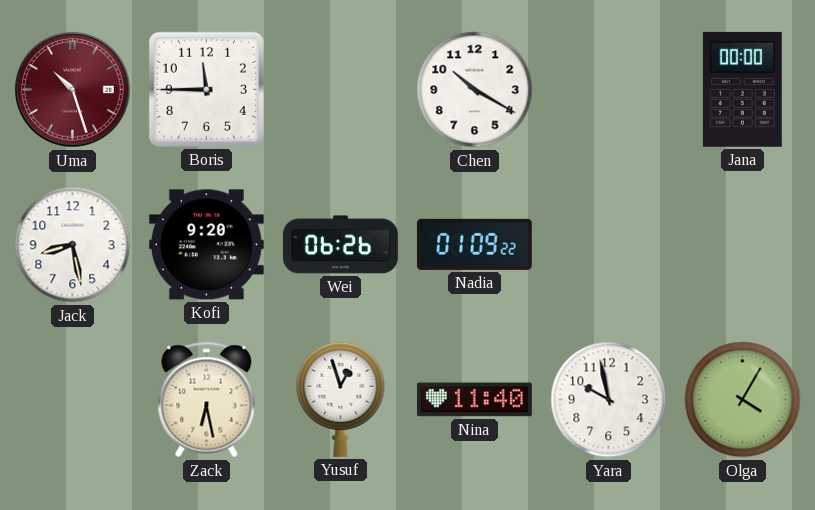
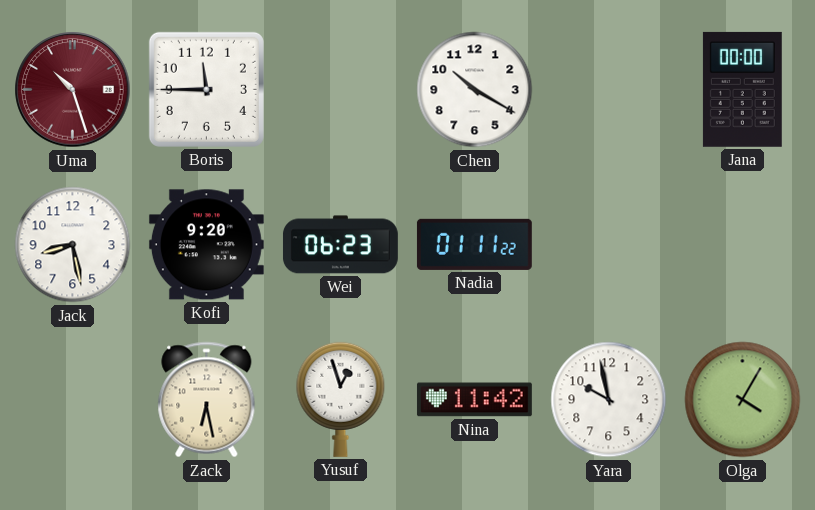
Wei: 06:26 -> 06:23
Nadia: 01:09 -> 01:11
Nina: 11:40 -> 11:42
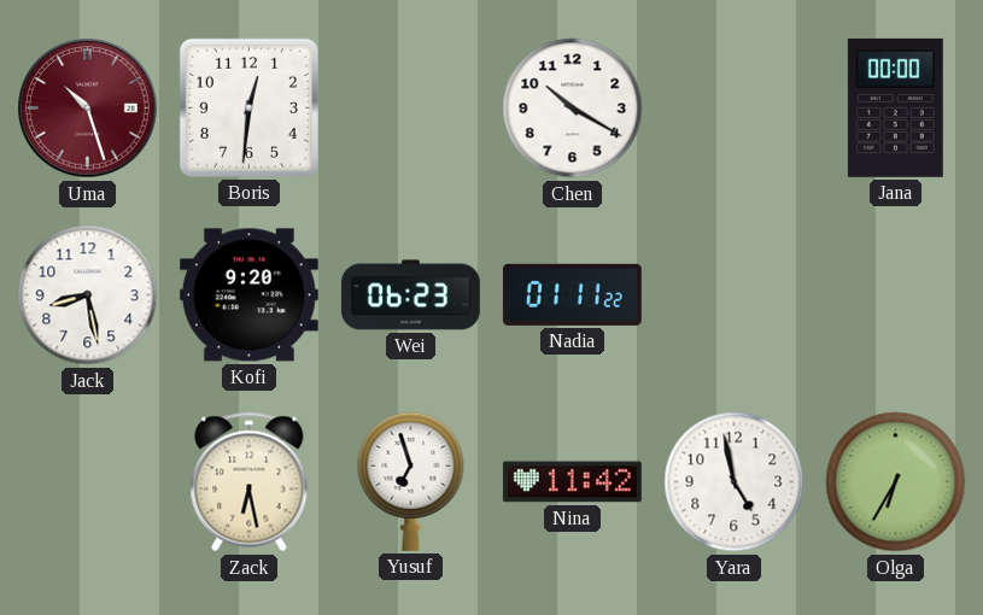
Boris: 11:45 -> 12:31
Yusuf: 12:57 -> 6:57
Yara: 9:58 -> 4:58
Olga: 4:05 -> 6:35
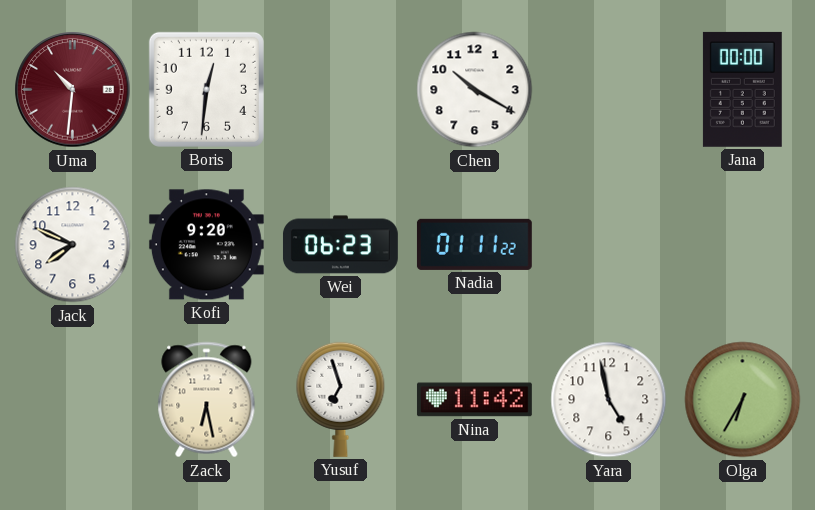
Uma: 10:27 -> 10:31
Jack: 8:28 -> 7:49
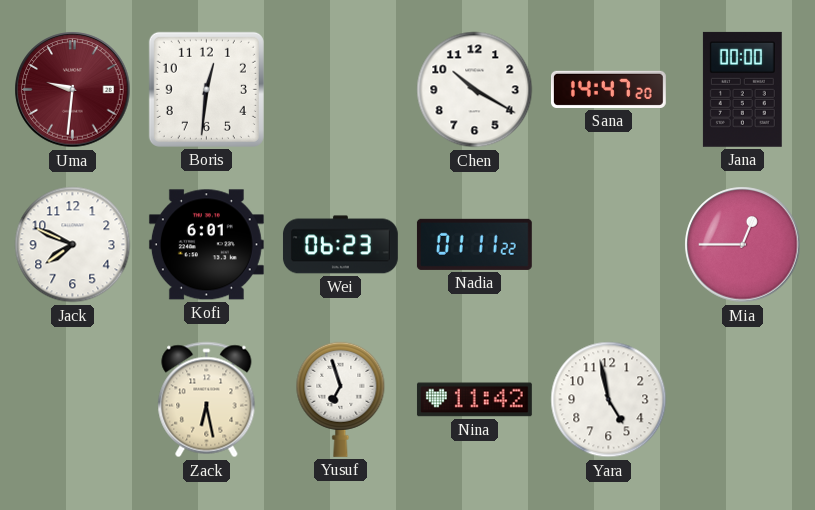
Uma: 10:31 -> 9:31
Sana: none -> 14:47
Kofi: 9:20 -> 6:01
Mia: none -> 12:45
Olga: 6:35 -> none
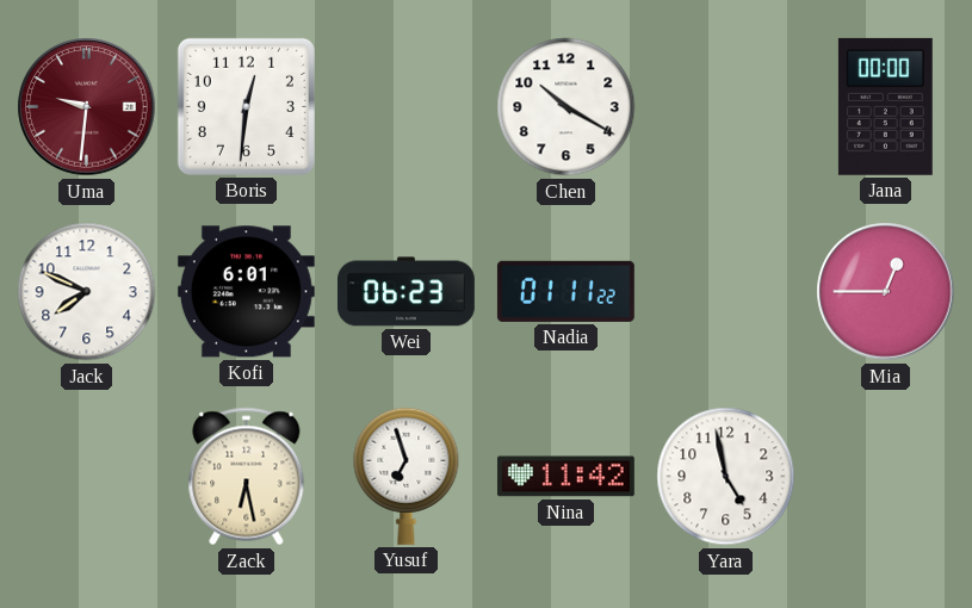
Sana: 14:47 -> none
